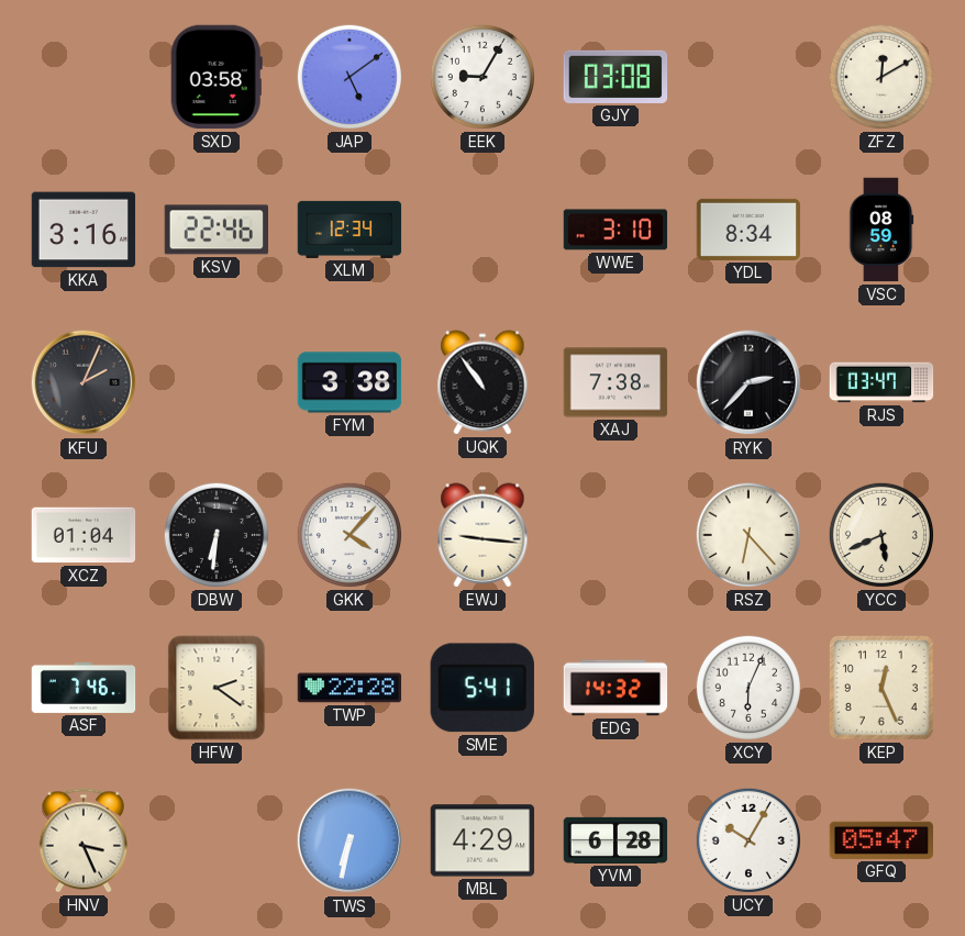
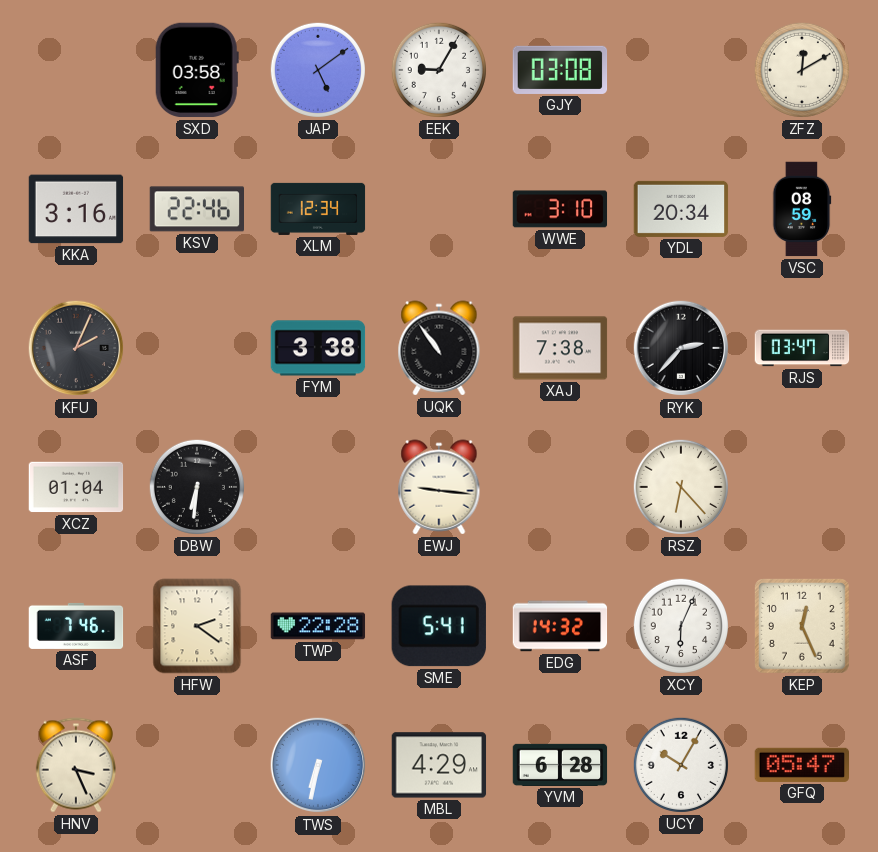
YDL: 8:34 -> 20:34
GKK: 4:07 -> none
YCC: 5:41 -> none
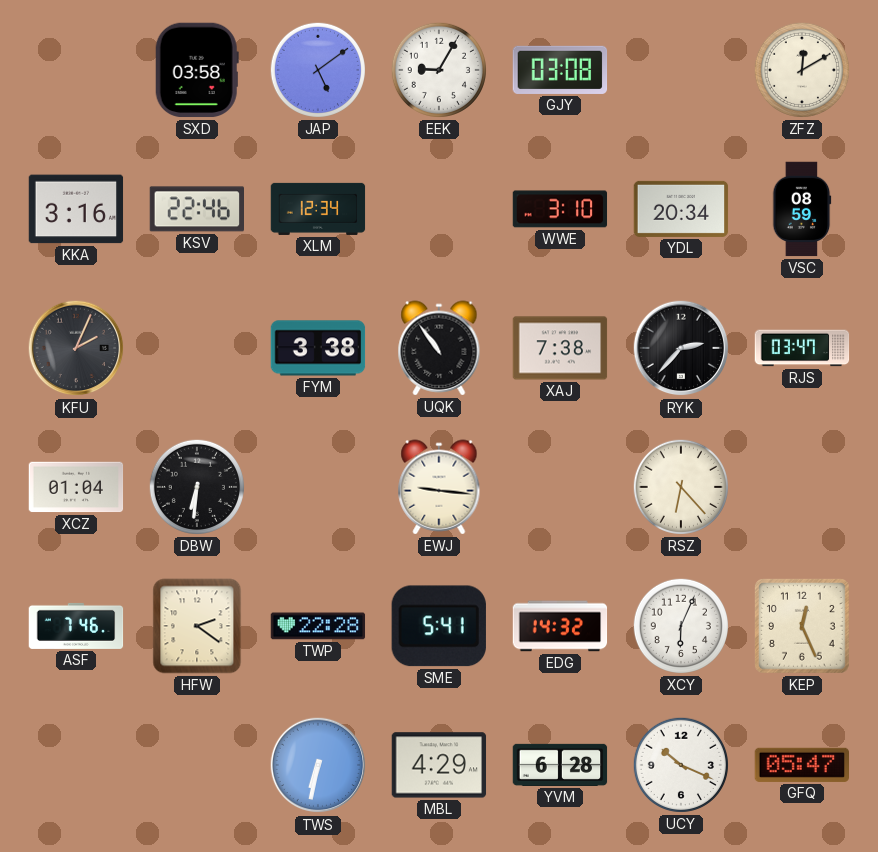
HNV: 3:26 -> none
UCY: 10:05 -> 10:19
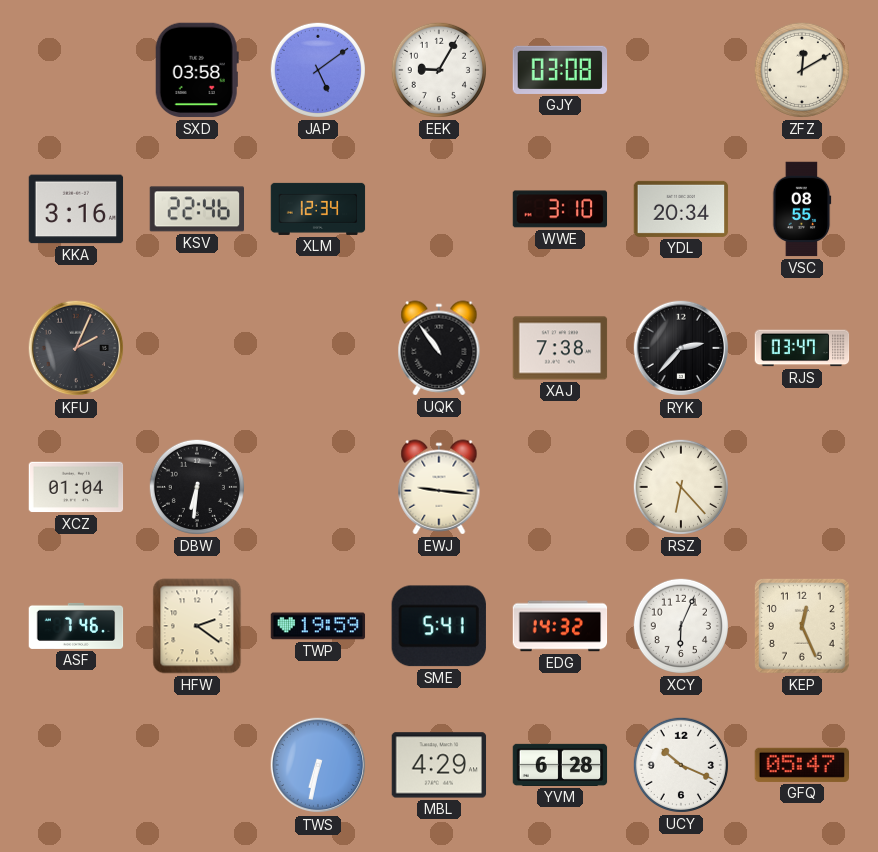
VSC: 08:59 -> 08:55
FYM: 3:38 -> none
TWP: 22:28 -> 19:59
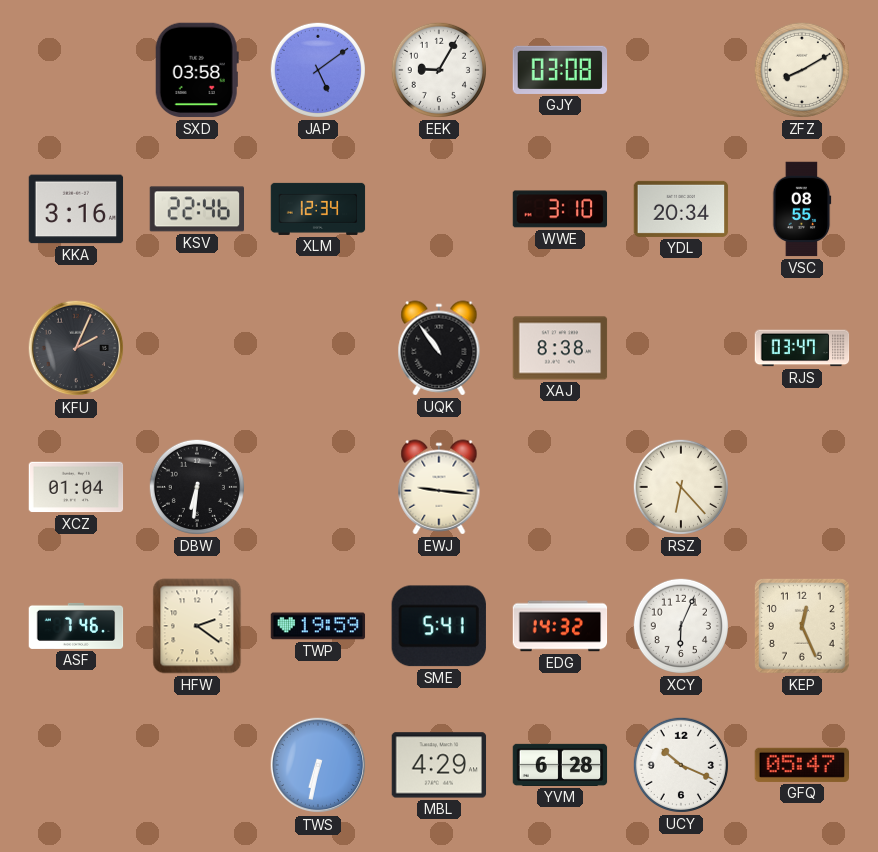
ZFZ: 12:10 -> 8:10
XAJ: 7:38 -> 8:38
RYK: 2:37 -> none
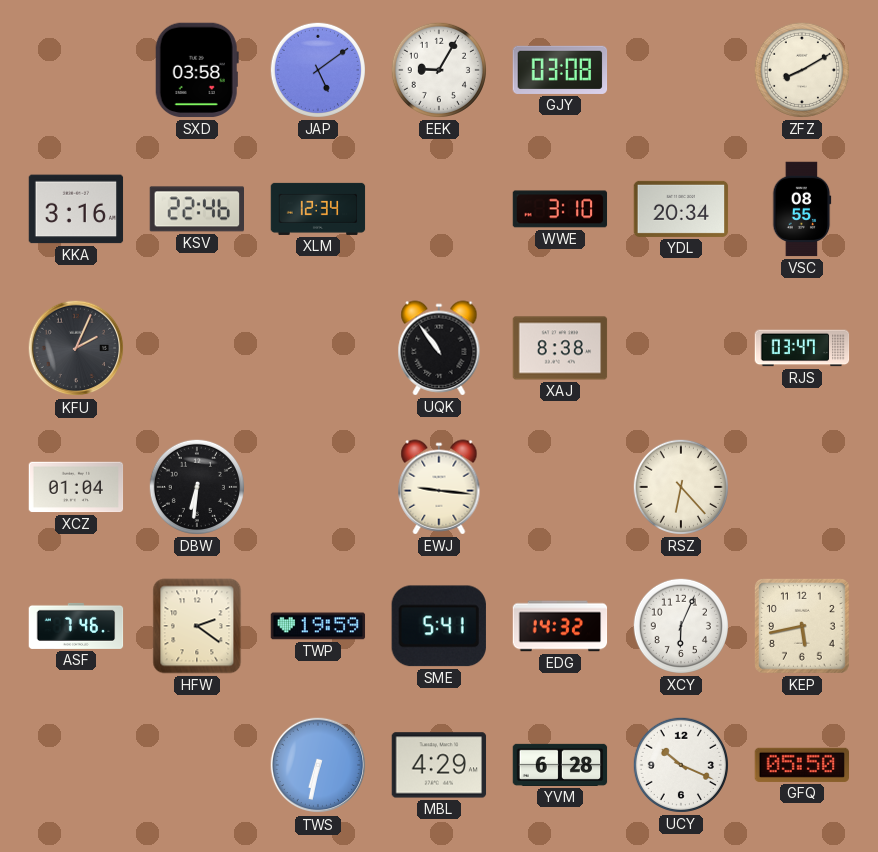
KEP: 12:26 -> 5:43
GFQ: 05:47 -> 05:50
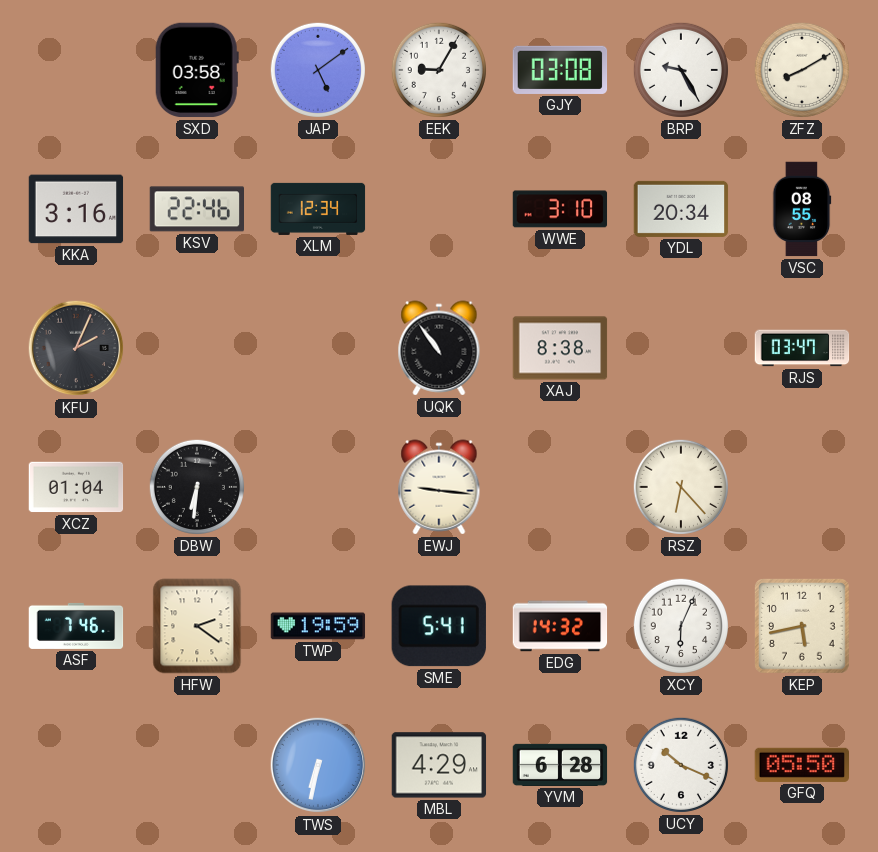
BRP: none -> 9:25
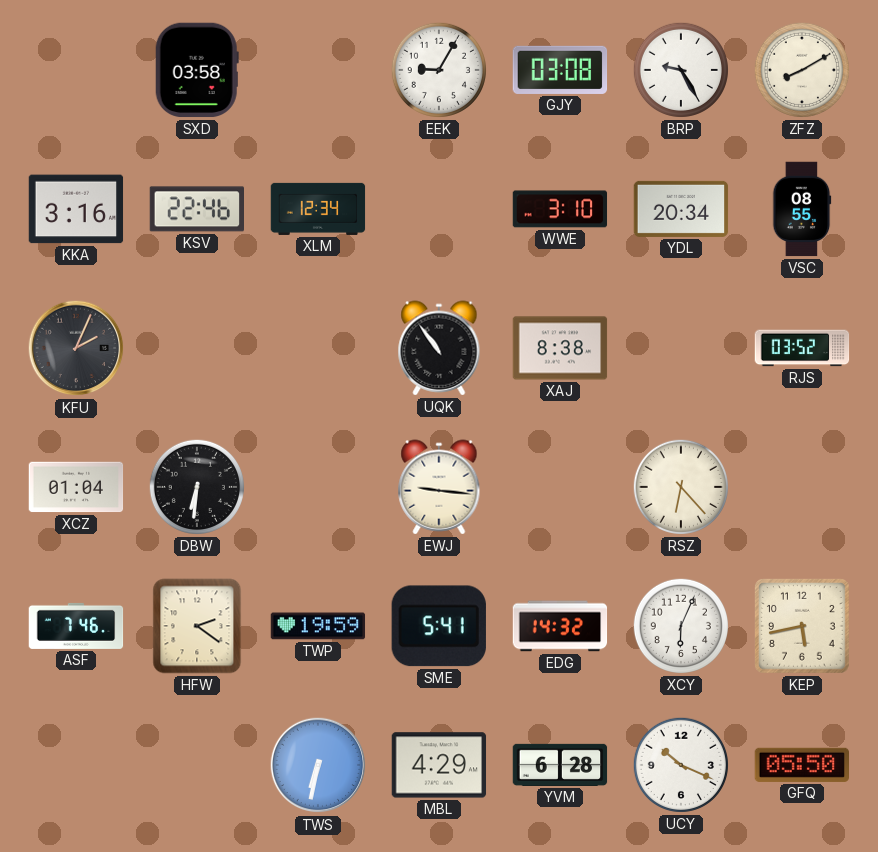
JAP: 5:09 -> none
RJS: 03:47 -> 03:52
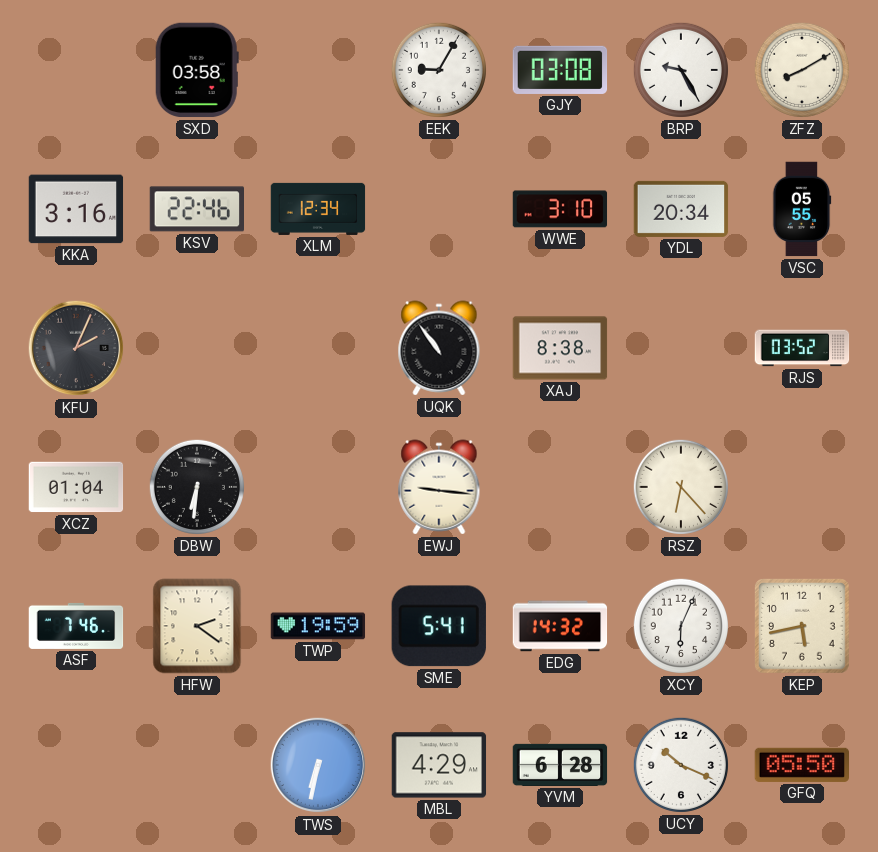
VSC: 08:55 -> 05:55
